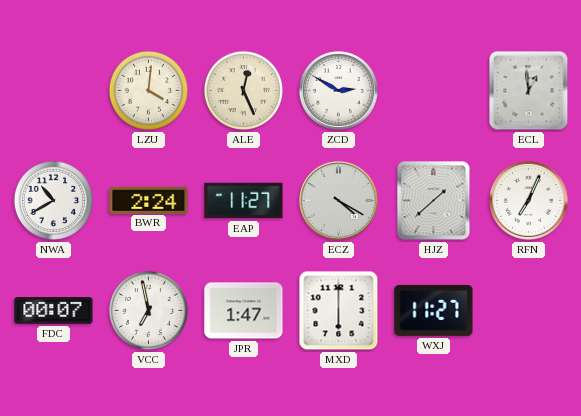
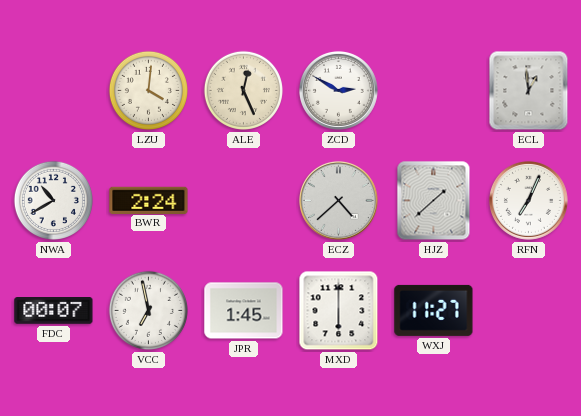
EAP: 11:27 -> none
ECZ: 4:20 -> 4:38
JPR: 1:47 -> 1:45
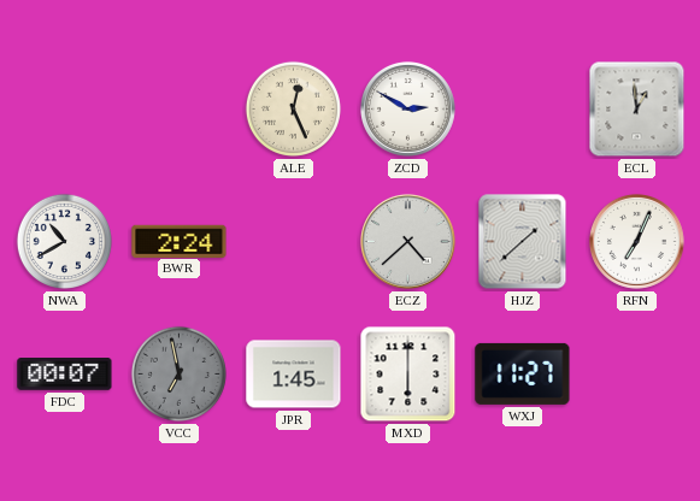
LZU: 4:01 -> none
VCC dial: white -> grey
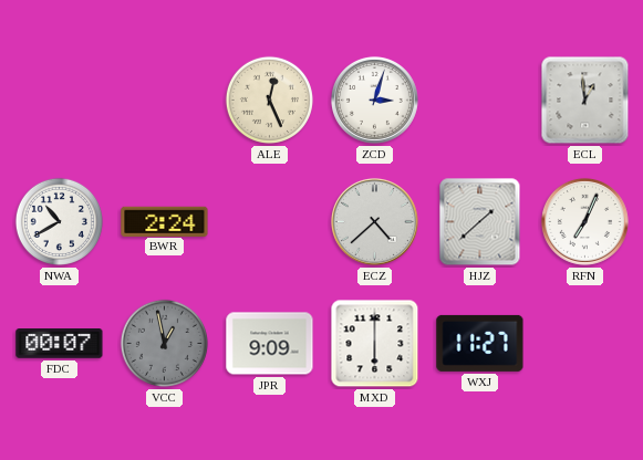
ZCD: 2:50 -> 3:03
VCC: 6:58 -> 12:58
JPR: 1:45 -> 9:09
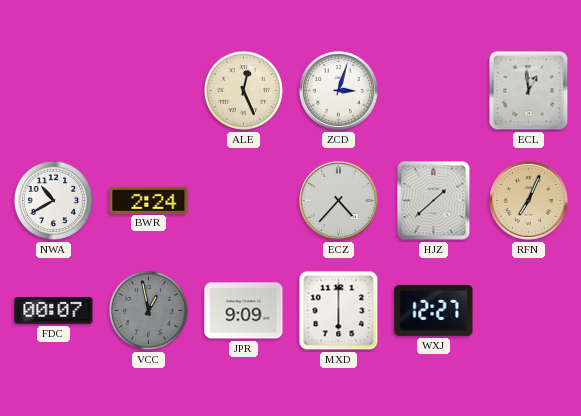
ECZ: 4:38 -> 4:37
RFN dial: white -> champagne
WXJ: 11:27 -> 12:27
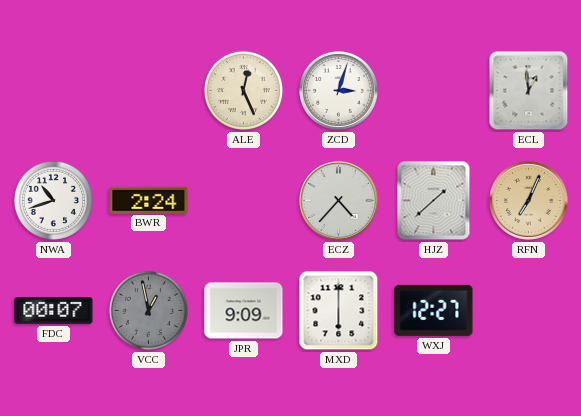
NWA: 10:40 -> 10:42
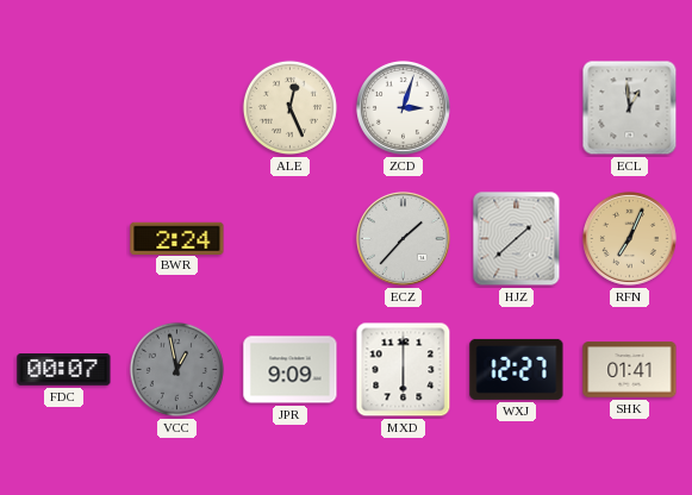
NWA: 10:42 -> none
ECZ: 4:37 -> 1:37
SHK: none -> 01:41
